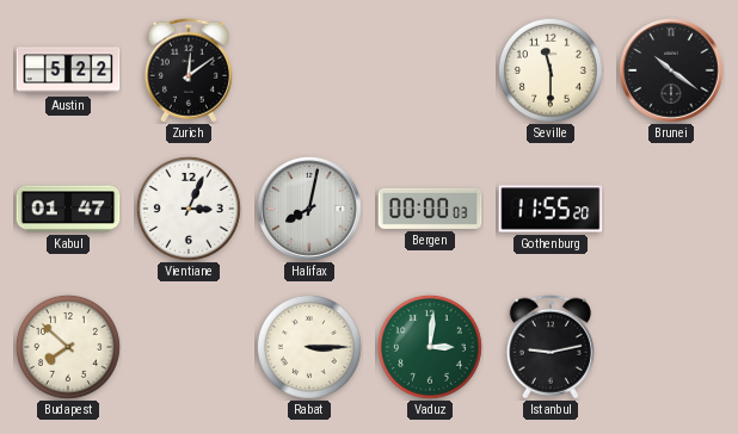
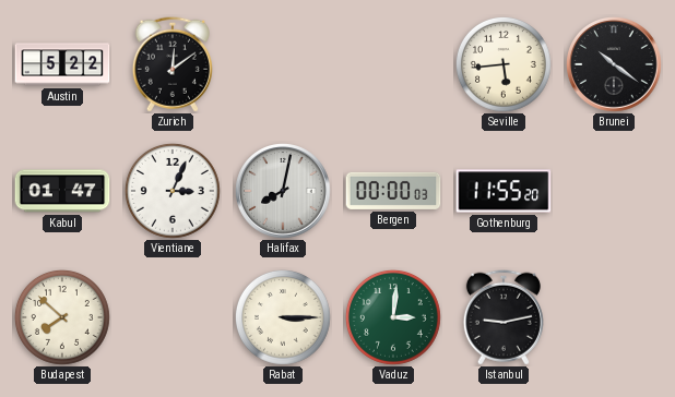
Seville: 11:30 -> 5:44
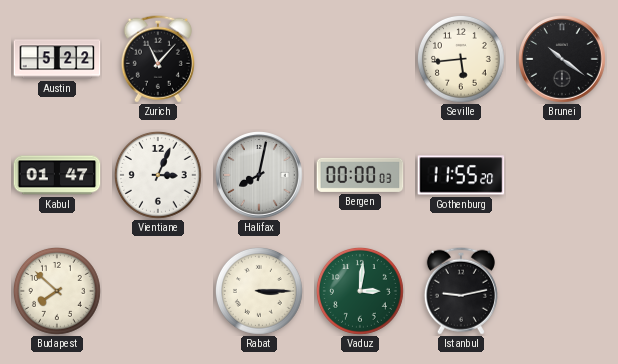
Zurich: 12:09 -> 11:07
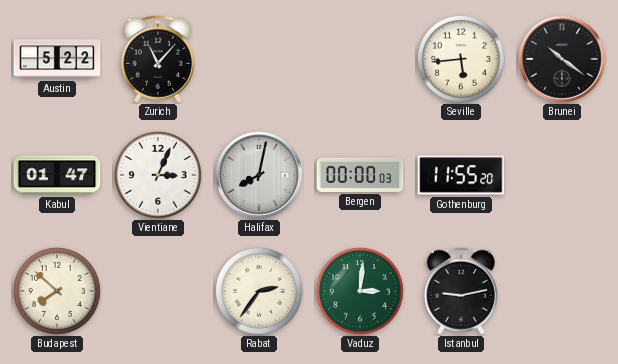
Rabat: 3:15 -> 2:36
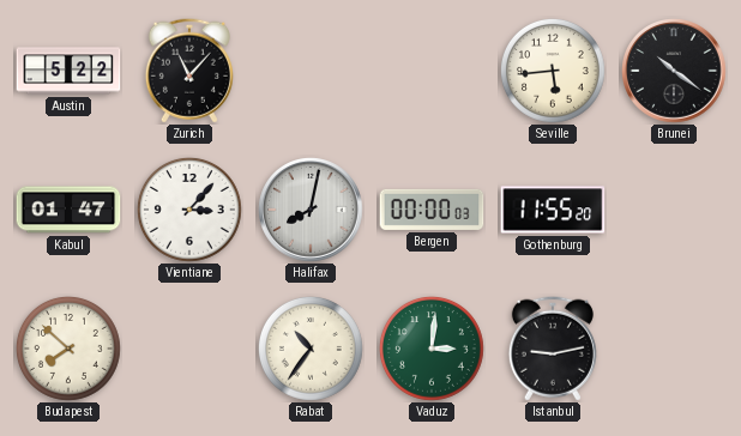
Vientiane: 3:04 -> 3:07
Rabat: 2:36 -> 10:36
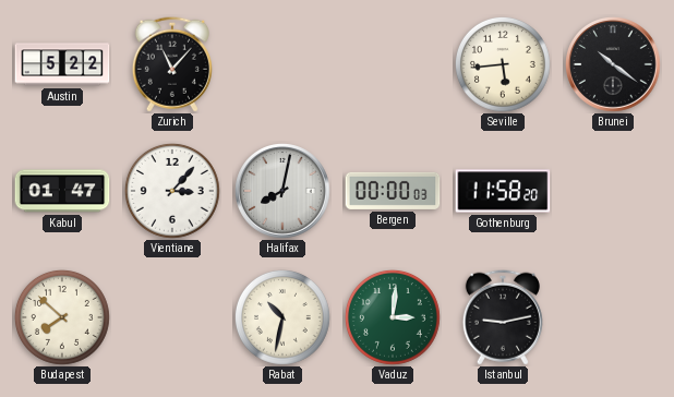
Gothenburg: 11:55 -> 11:58
Rabat: 10:36 -> 10:32
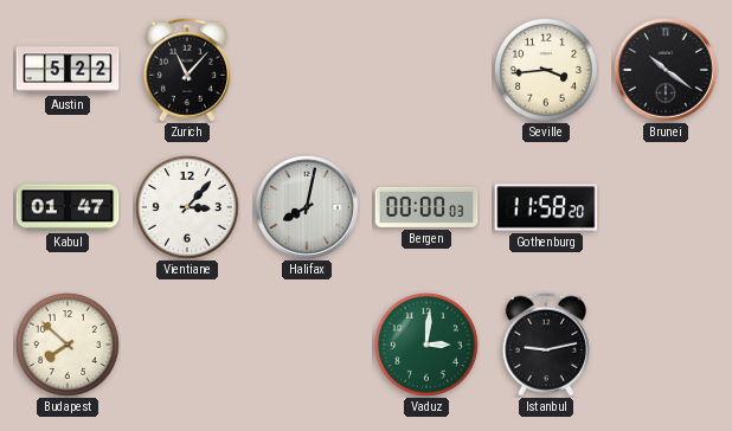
Seville: 5:44 -> 3:44
Rabat: 10:32 -> none
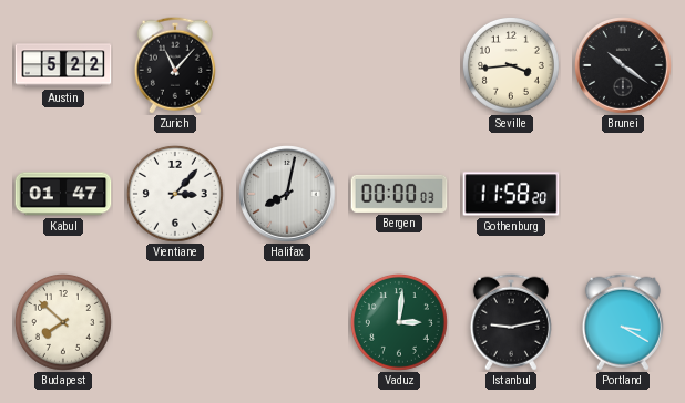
Portland: none -> 3:20
